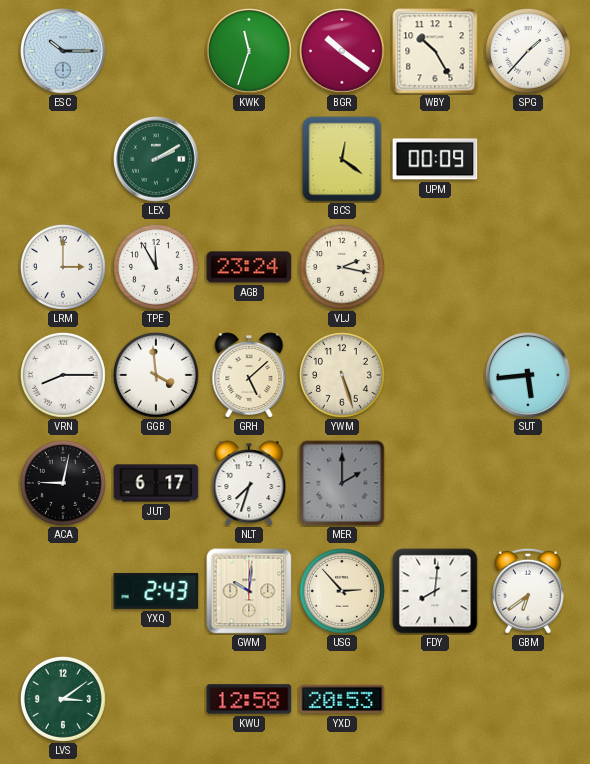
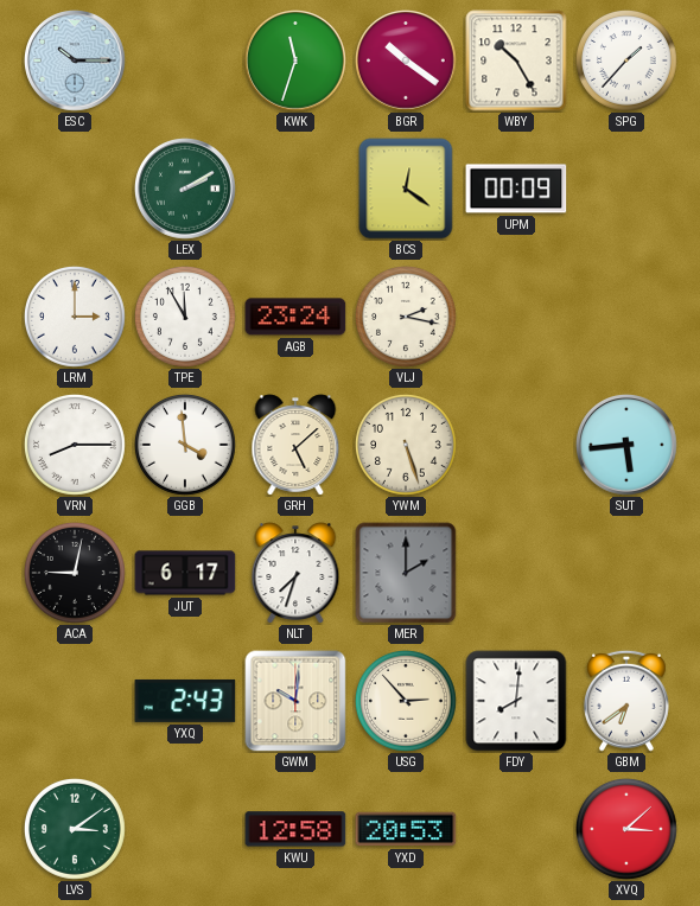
XVQ: none -> 3:08
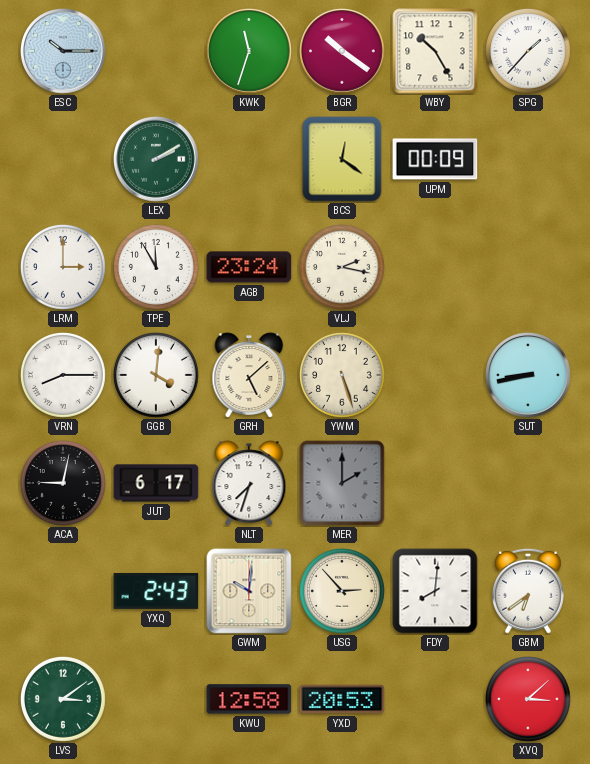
GGB: 3:59 -> 4:01
SUT: 5:44 -> 8:43
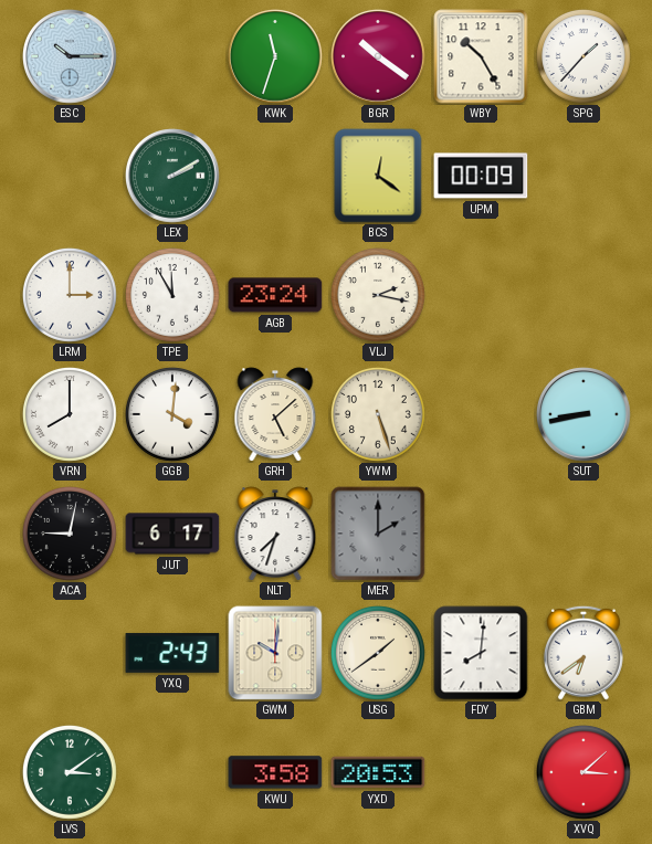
VRN: 8:15 -> 8:00
USG: 2:53 -> 1:39
KWU: 12:58 -> 3:58
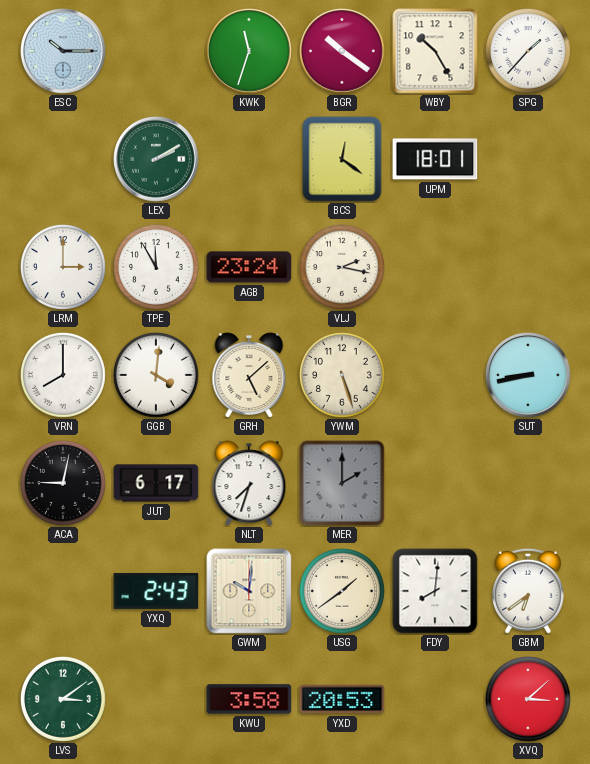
UPM: 00:09 -> 18:01
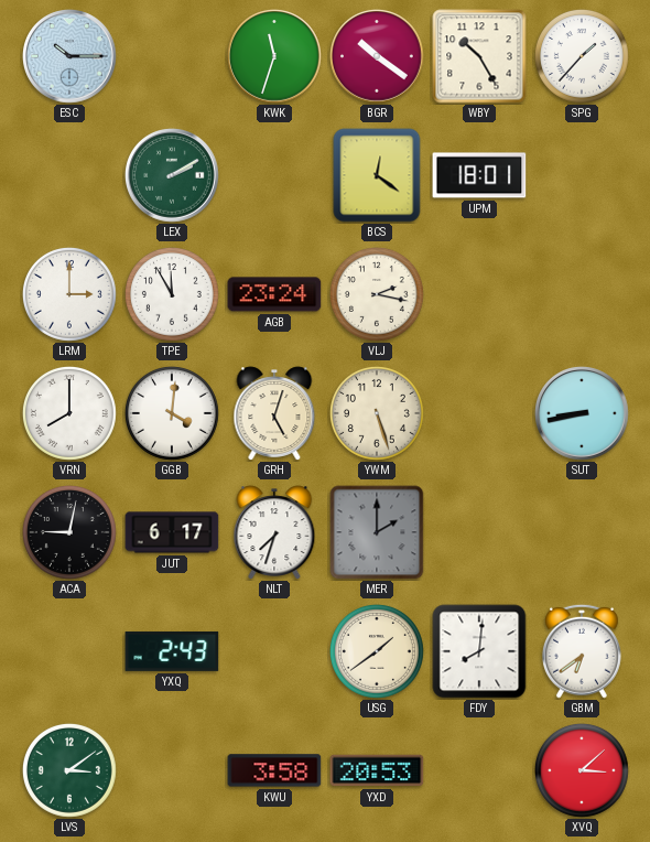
GRH: 5:08 -> 5:03
GWM: 10:01 -> none
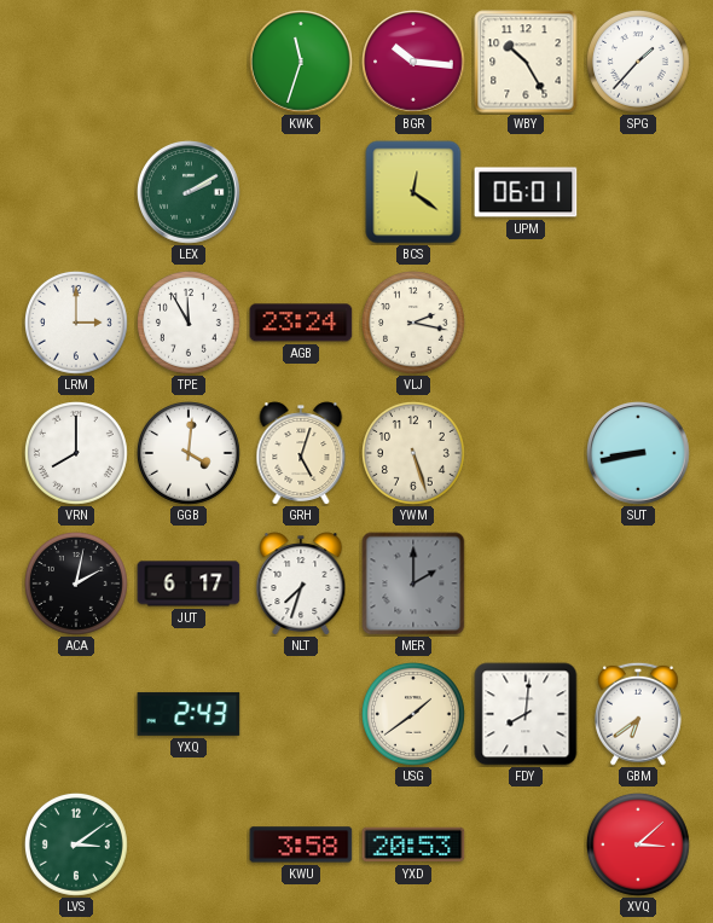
ESC: 10:15 -> none
BGR: 10:21 -> 10:16
UPM: 18:01 -> 06:01
ACA: 9:02 -> 2:02
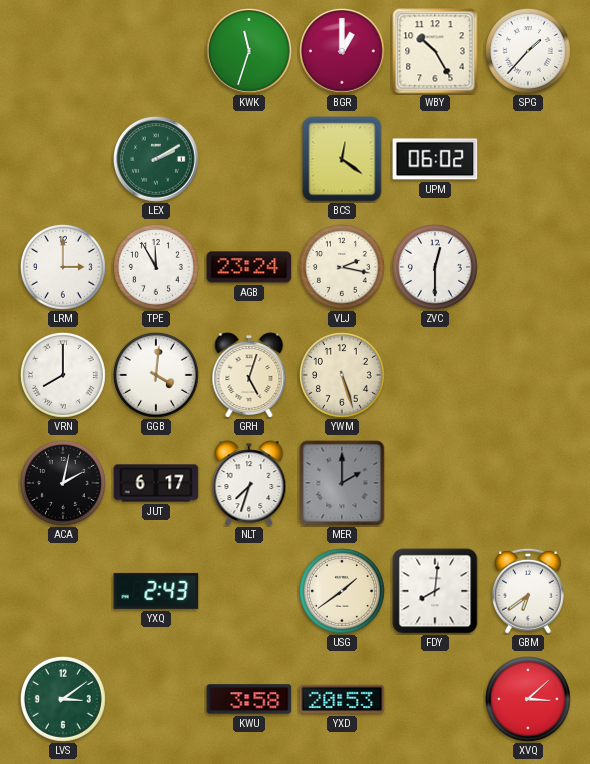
BGR: 10:16 -> 1:00
UPM: 06:01 -> 06:02
ZVC: none -> 12:30
SUT: 8:43 -> none
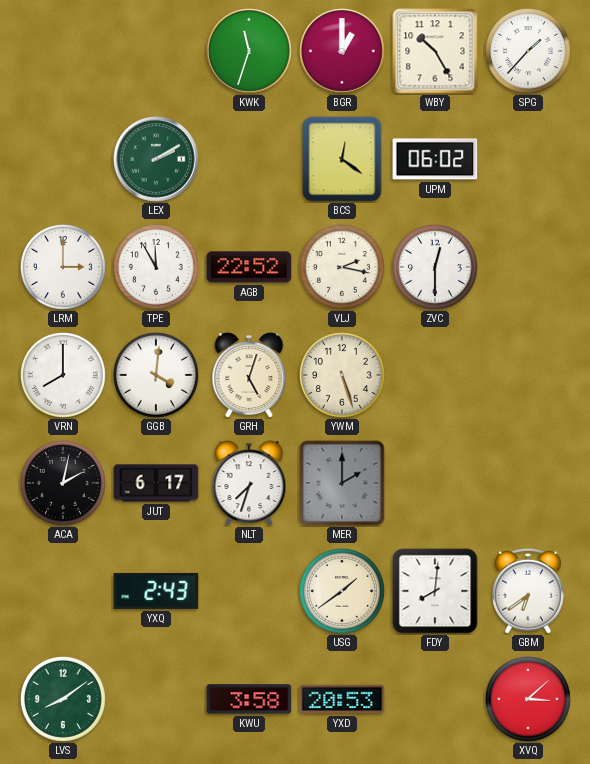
AGB: 23:24 -> 22:52
LVS: 3:09 -> 8:09
